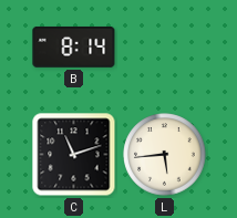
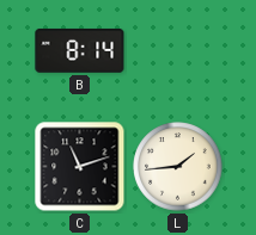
L: 5:44 -> 1:44
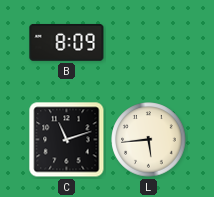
B: 8:14 -> 8:09
L: 1:44 -> 5:44
